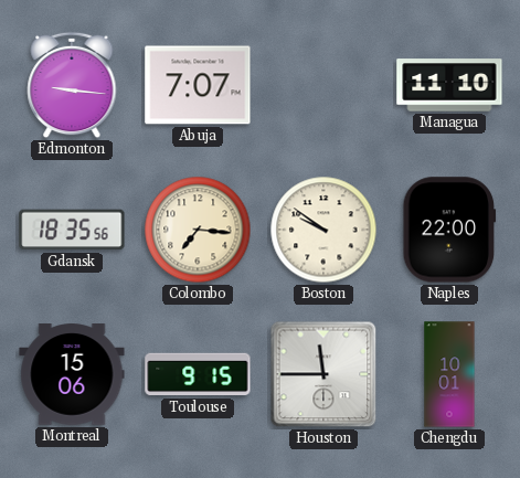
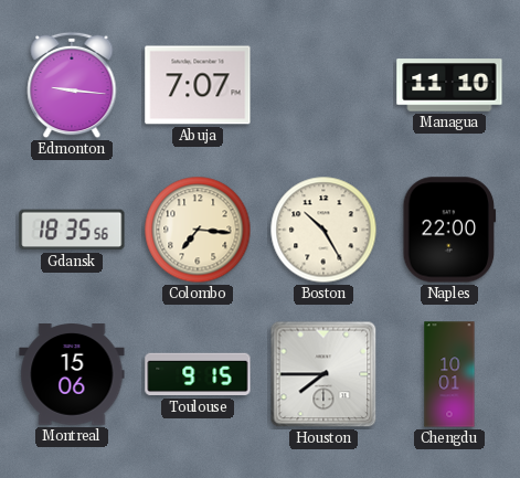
Boston: 9:51 -> 10:25
Houston: 11:45 -> 7:45
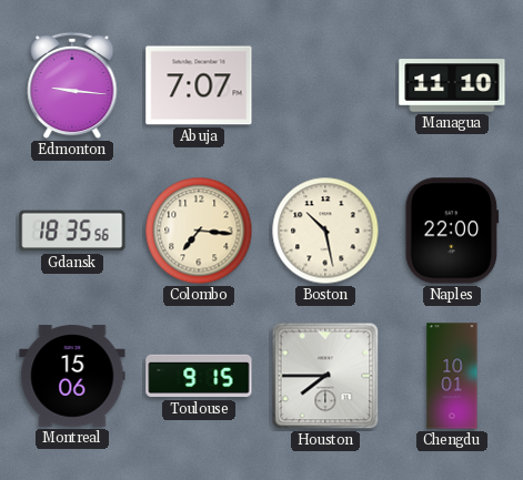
Boston: 10:25 -> 10:28
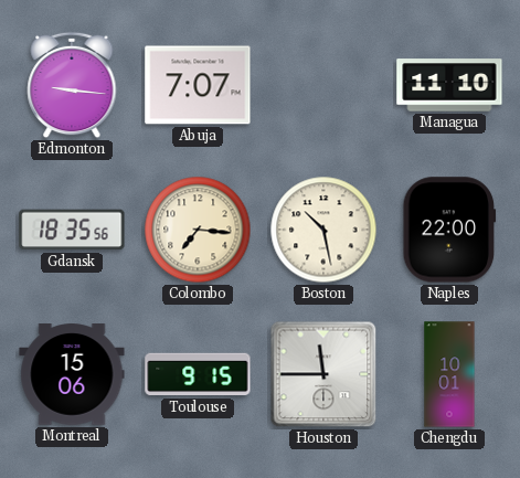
Houston: 7:45 -> 11:45
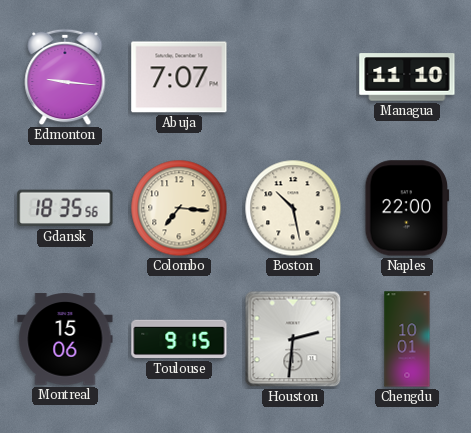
Houston: 11:45 -> 2:31
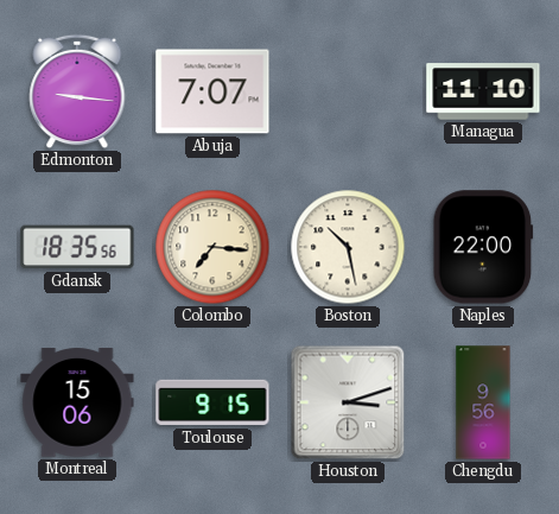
Houston: 2:31 -> 3:12
Chengdu: 10:01 -> 9:56
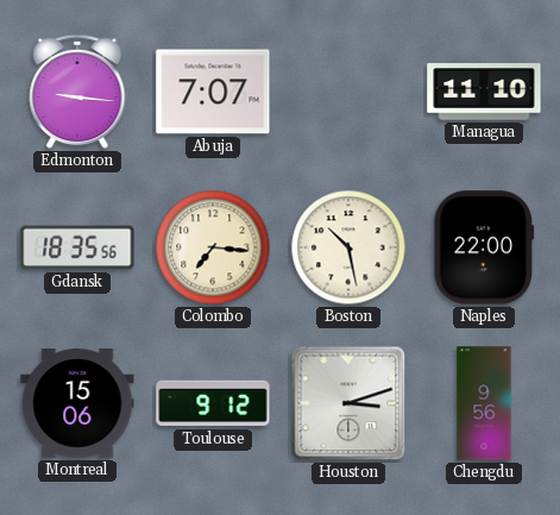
Toulouse: 9:15 -> 9:12
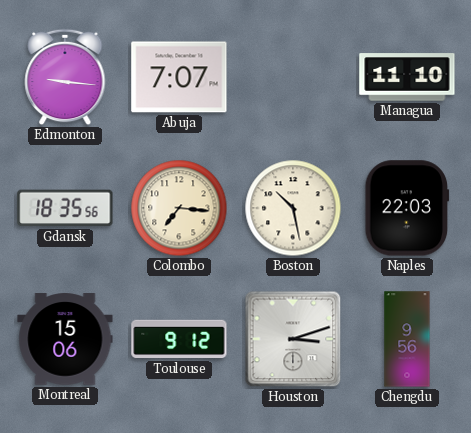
Naples: 22:00 -> 22:03
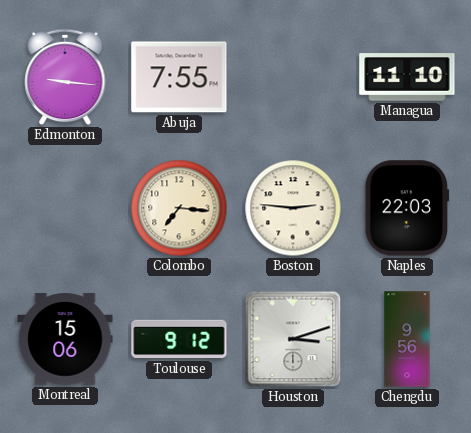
Abuja: 7:07 -> 7:55
Gdansk: 18:35 -> none
Boston: 10:28 -> 2:46
